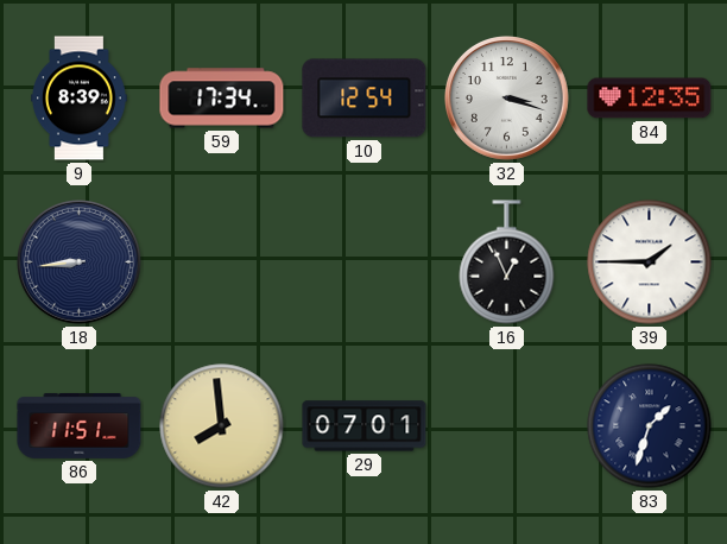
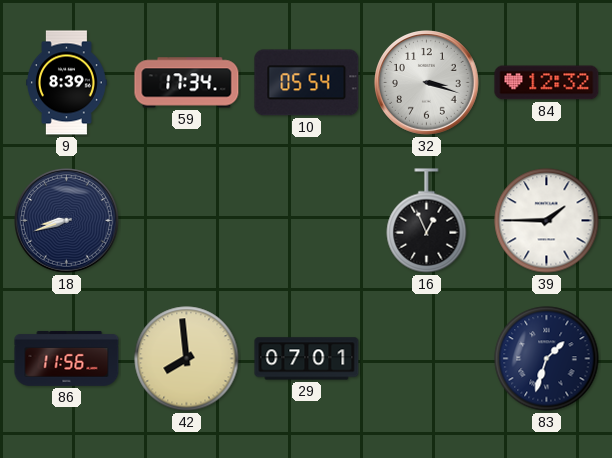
10: 12:54 -> 05:54
84: 12:35 -> 12:32
18: 8:44 -> 8:42
86: 11:51 -> 11:56
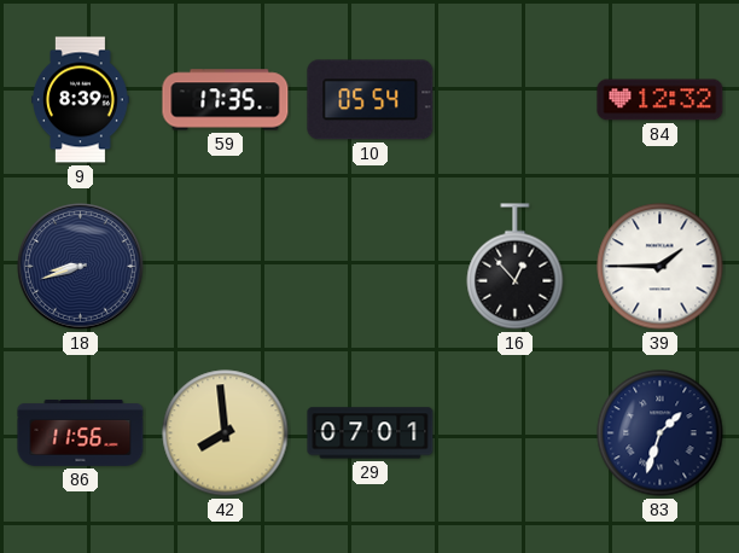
59: 17:34 -> 17:35
32: 3:18 -> none
16: 12:56 -> 12:53
